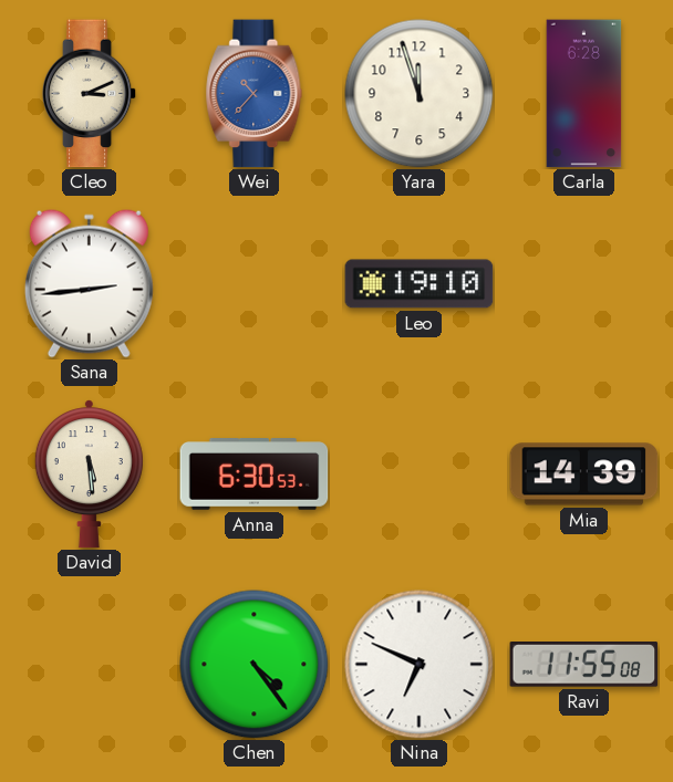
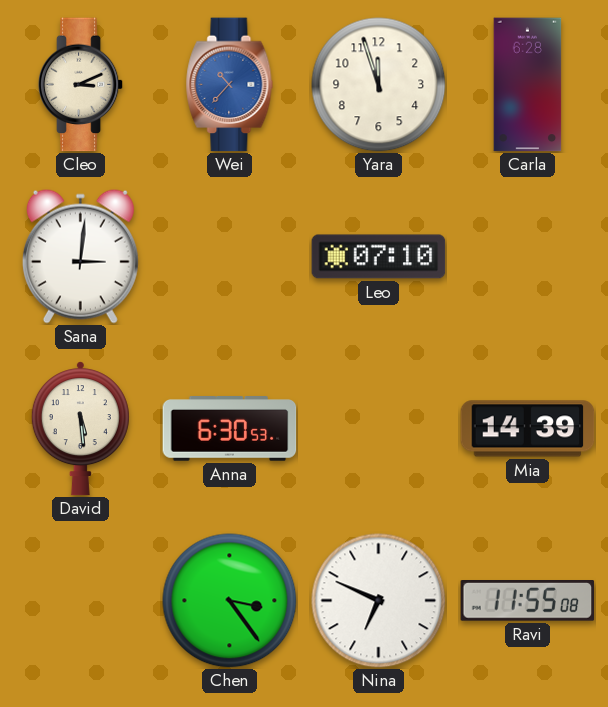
Sana: 2:44 -> 3:01
Leo: 19:10 -> 07:10
Chen: 4:24 -> 3:24
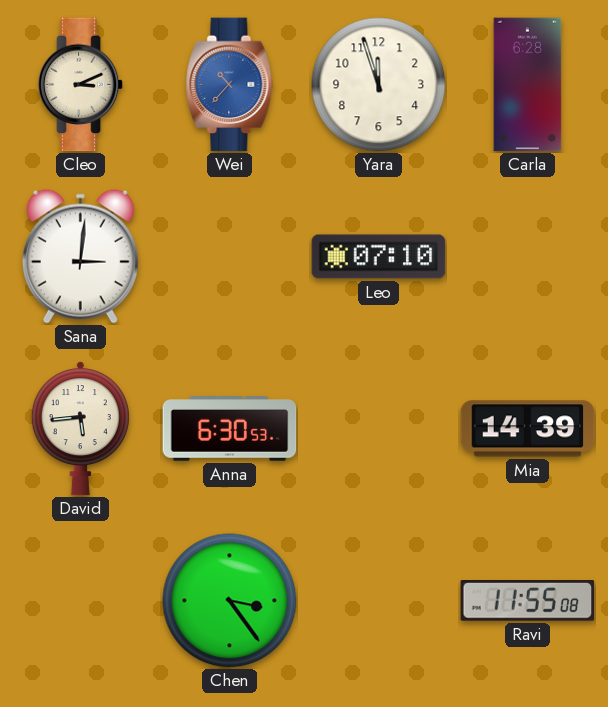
David: 5:29 -> 5:44
Nina: 6:49 -> none
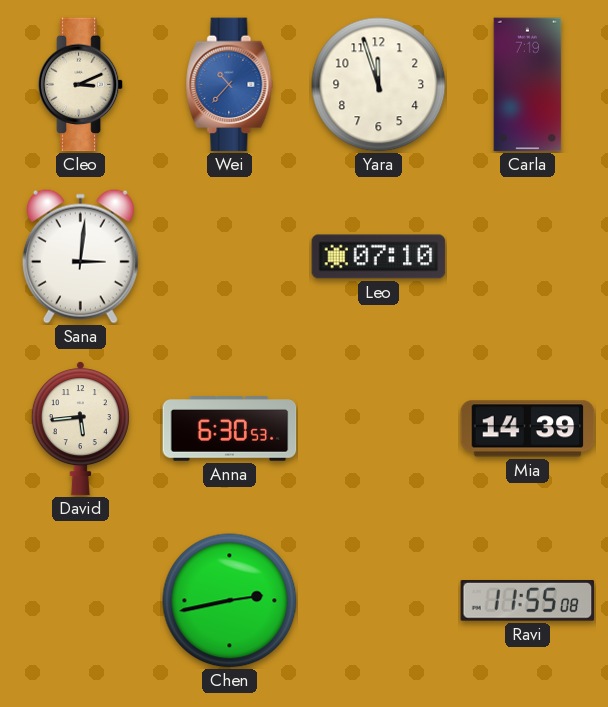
Carla: 6:28 -> 7:19
Chen: 3:24 -> 2:43
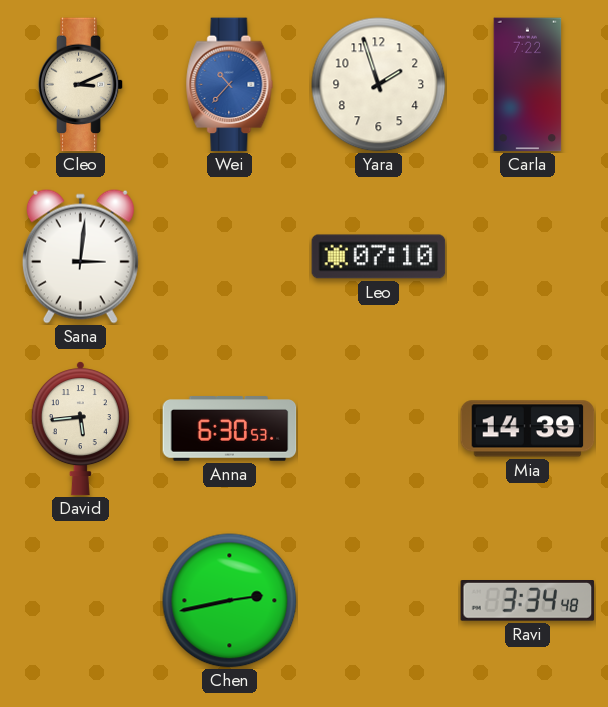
Yara: 11:57 -> 1:57
Carla: 7:19 -> 7:22
Ravi: 11:55 -> 3:34
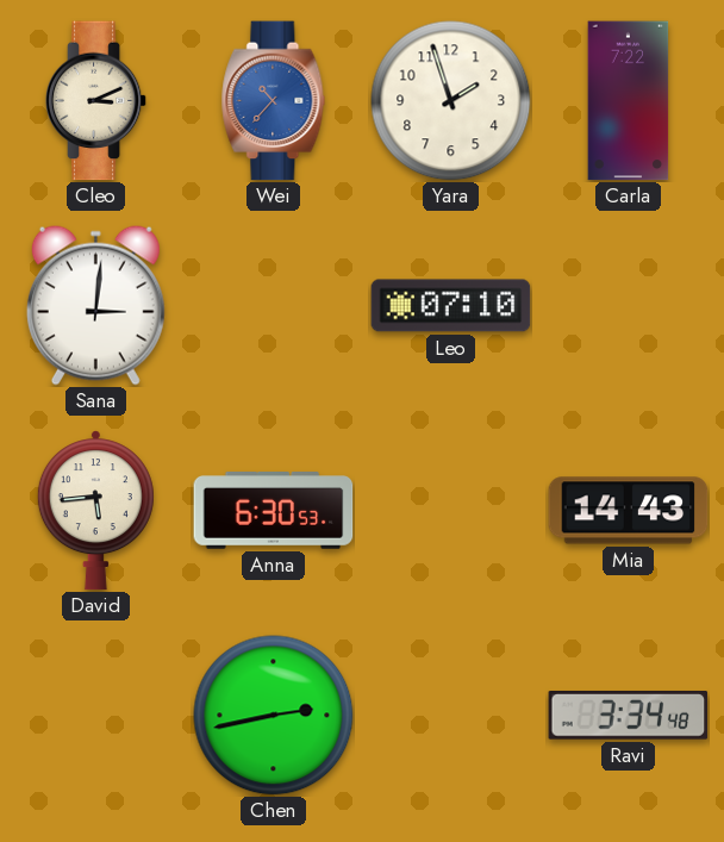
Mia: 14:39 -> 14:43
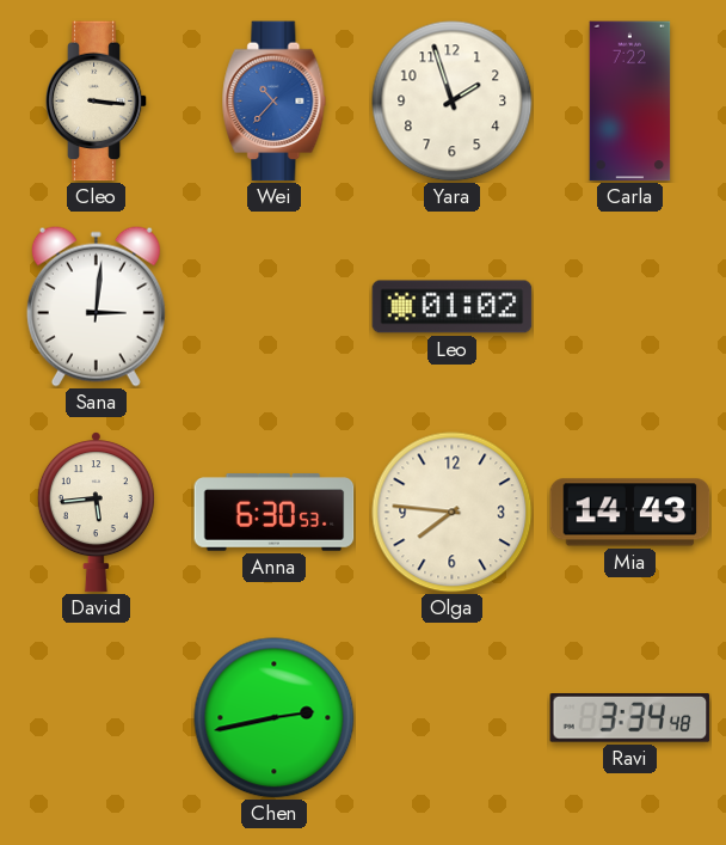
Cleo: 3:11 -> 3:16
Leo: 07:10 -> 01:02
Olga: none -> 7:46
